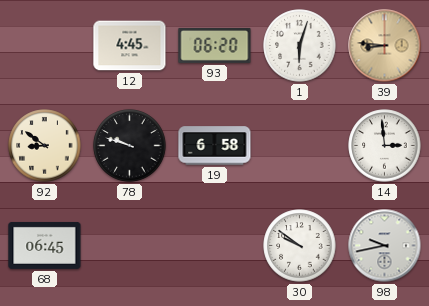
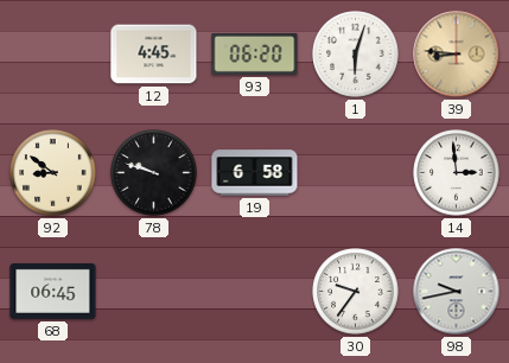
30: 9:51 -> 9:36
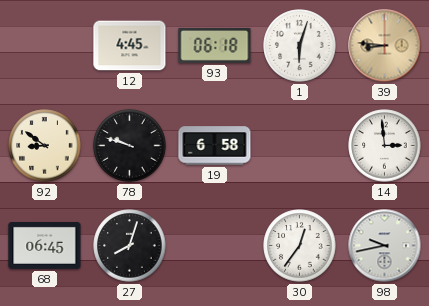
93: 06:20 -> 06:18
27: none -> 8:03
30: 9:36 -> 12:36
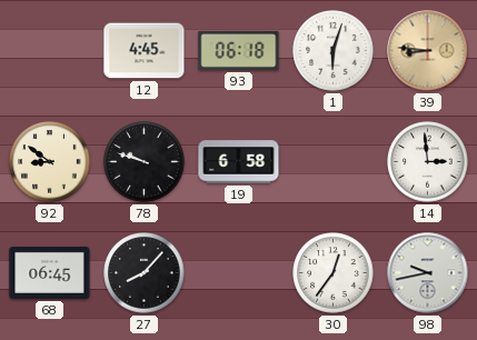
27: 8:03 -> 8:07
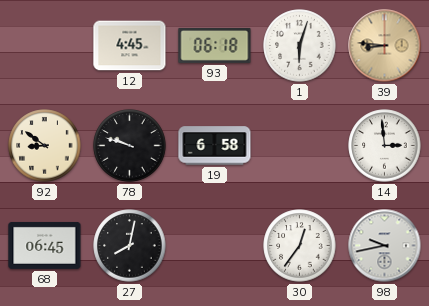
27: 8:07 -> 8:02
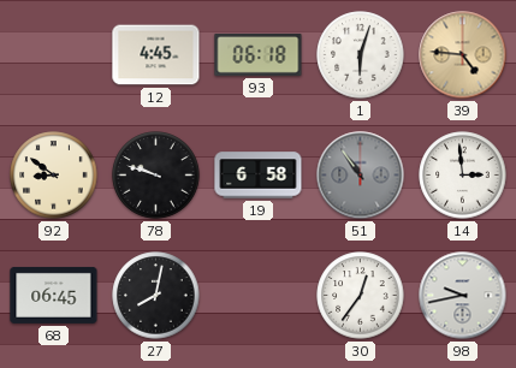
39: 8:46 -> 4:46
51: none -> 10:54
